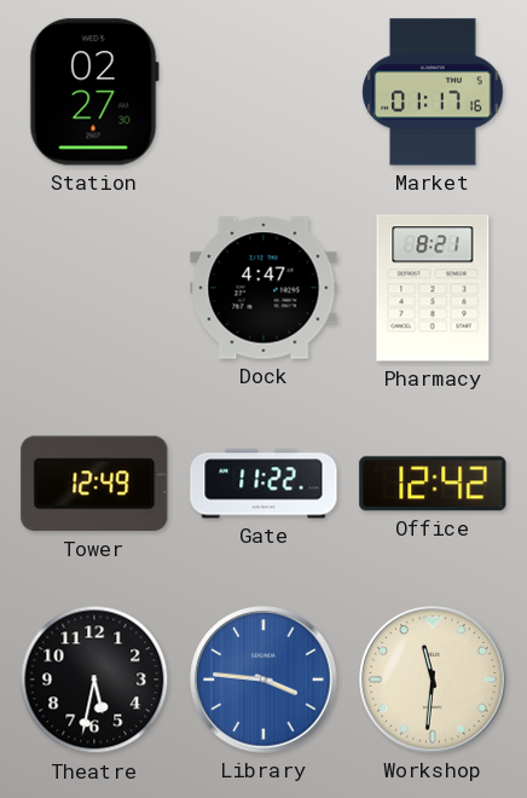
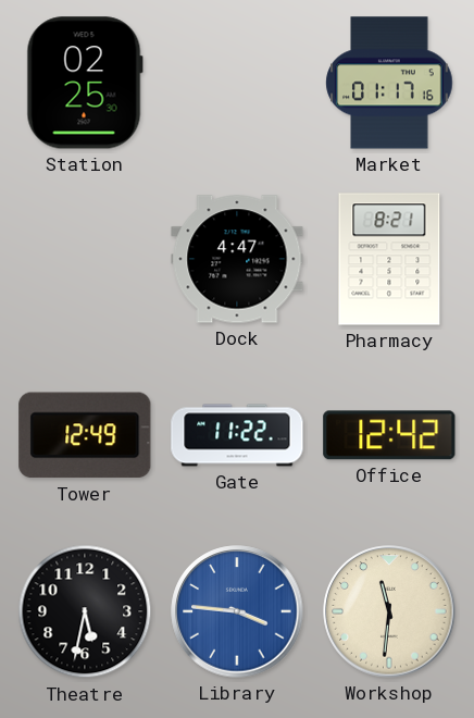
Station: 02:27 -> 02:25
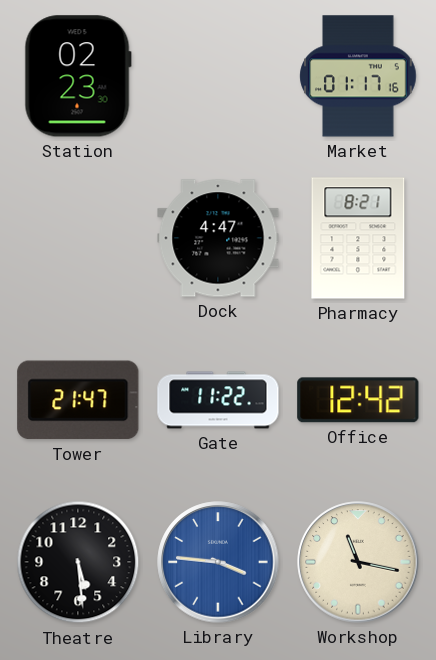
Station: 02:25 -> 02:23
Tower: 12:49 -> 21:47
Theatre: 5:32 -> 5:29
Workshop: 11:31 -> 11:17
